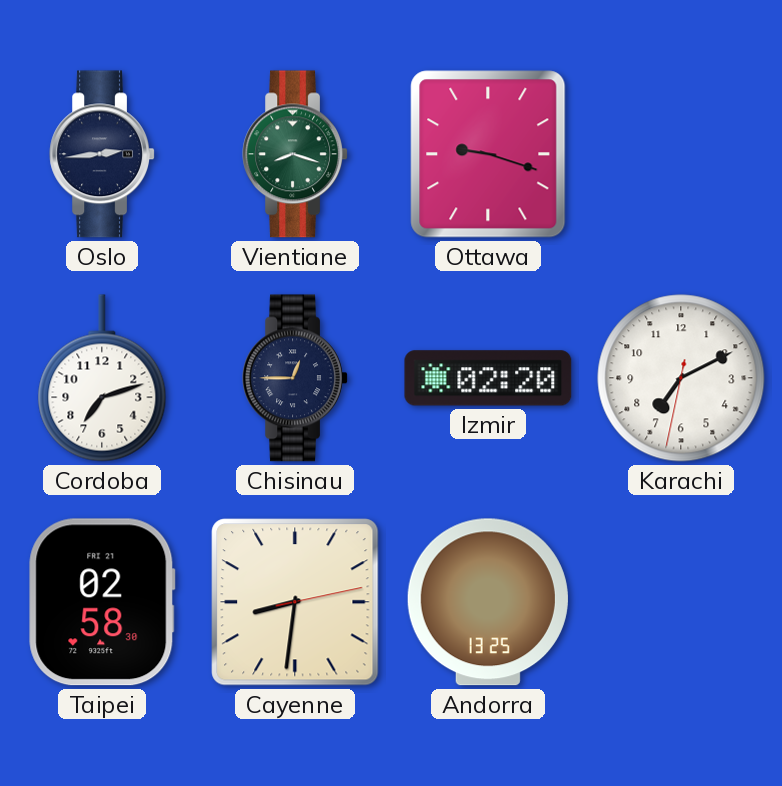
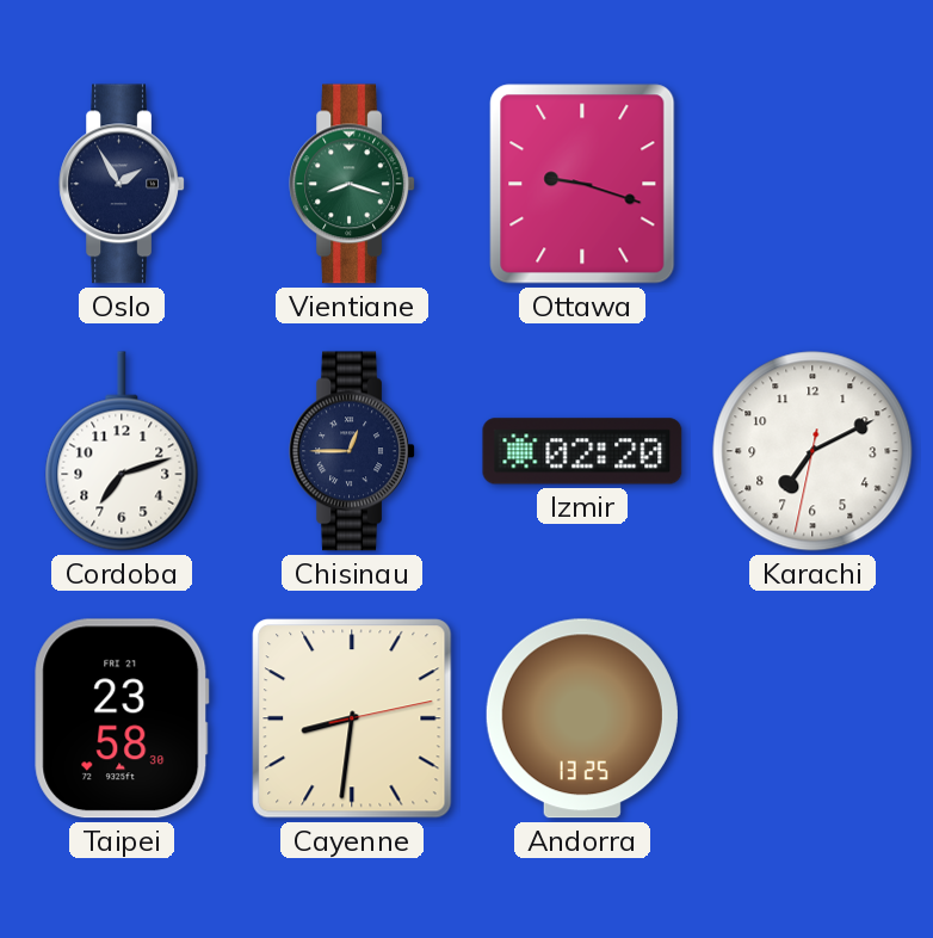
Oslo: 2:44 -> 1:55
Taipei: 02:58 -> 23:58
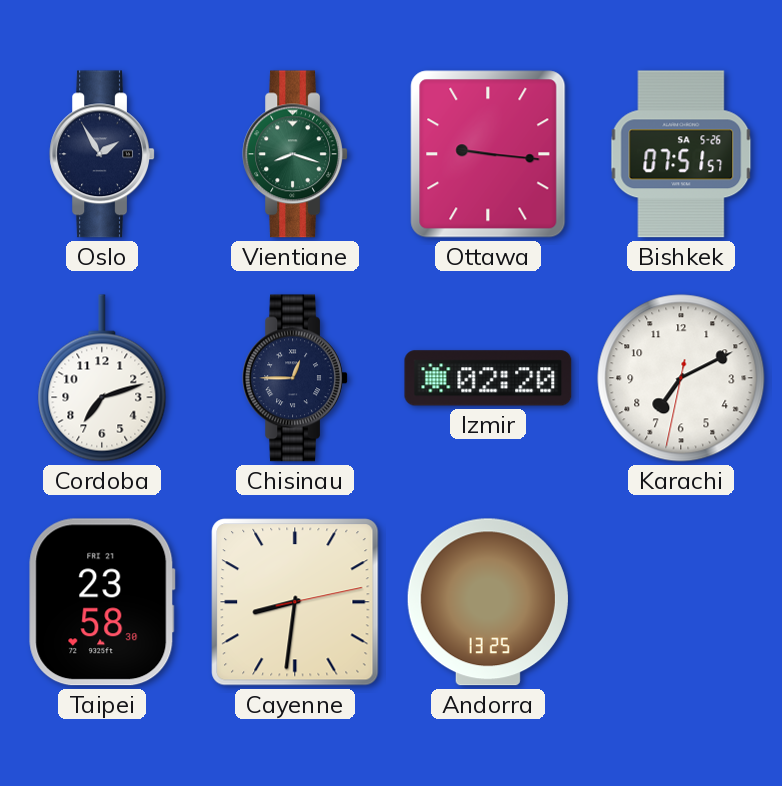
Ottawa: 9:18 -> 9:16
Bishkek: none -> 07:51
